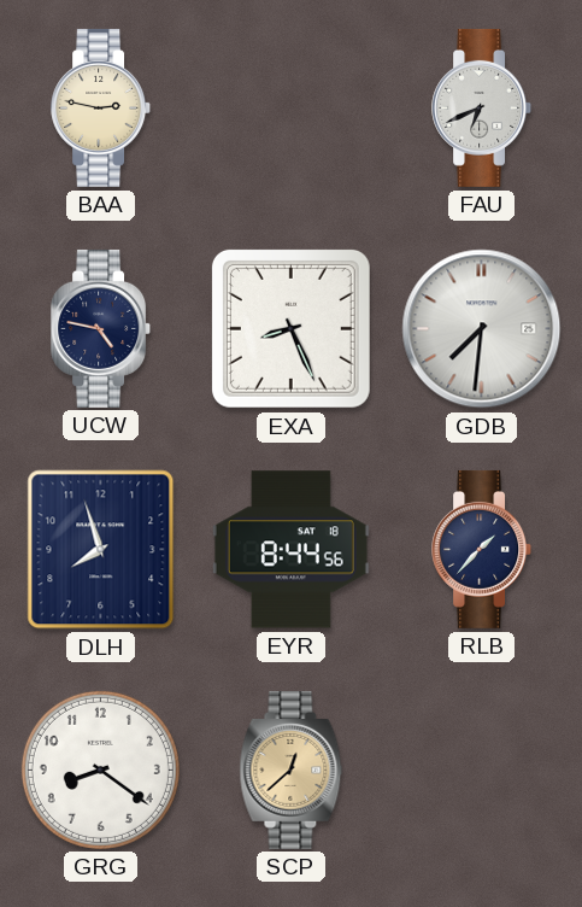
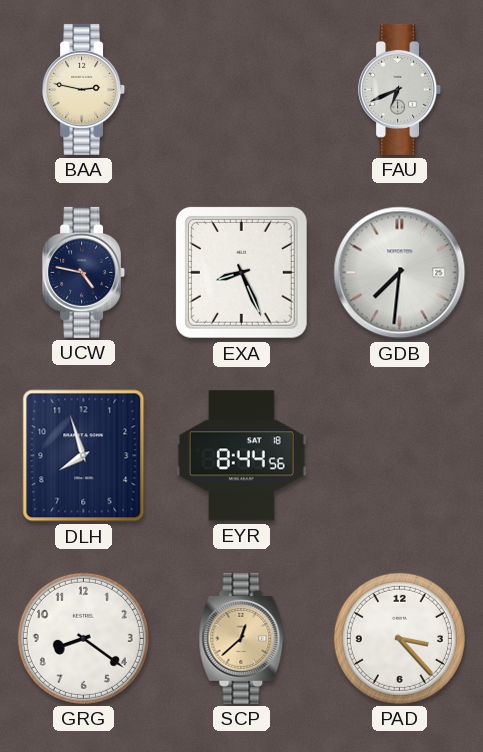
RLB: 1:37 -> none
PAD: none -> 3:23
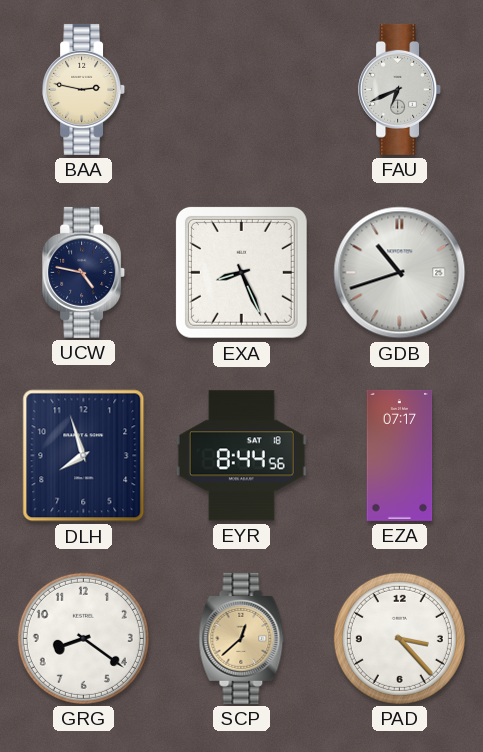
GDB: 7:31 -> 10:42
EZA: none -> 07:17
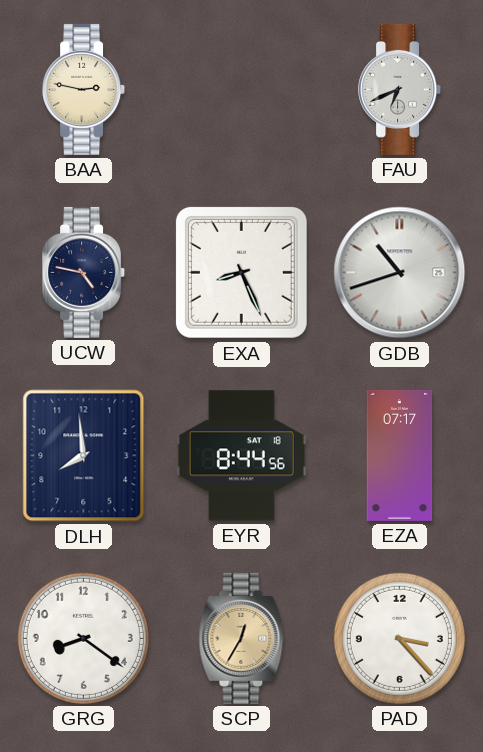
DLH: 7:57 -> 7:59
SCP: 12:38 -> 12:35
